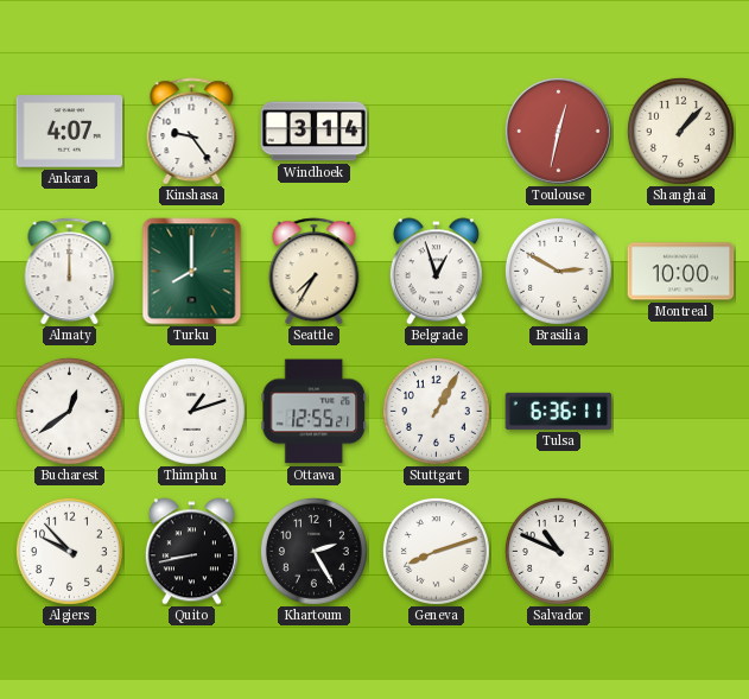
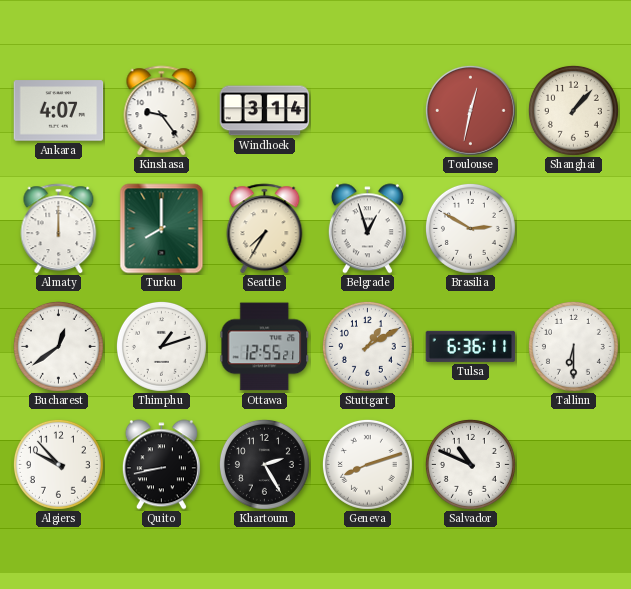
Montreal: 10:00 -> none
Stuttgart: 1:05 -> 1:10
Tallinn: none -> 6:30
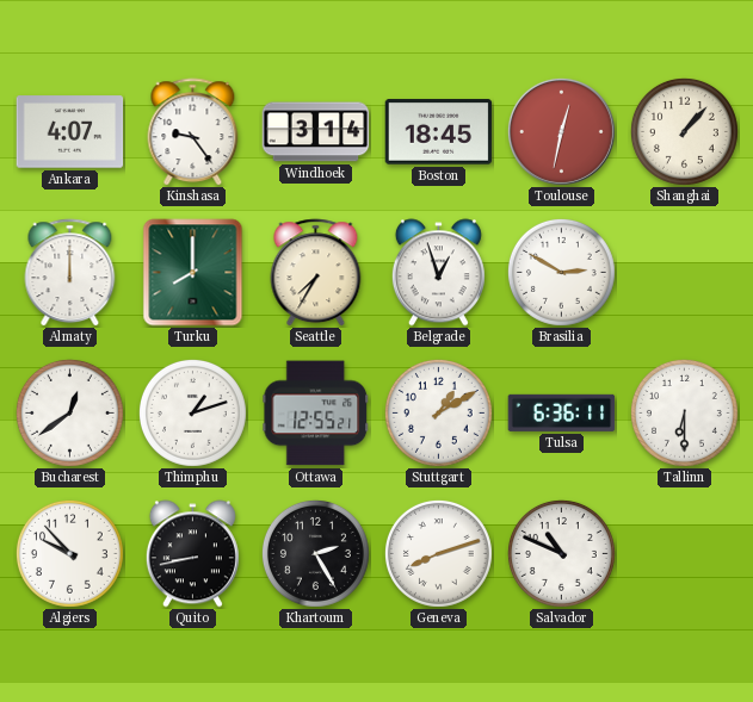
Boston: none -> 18:45
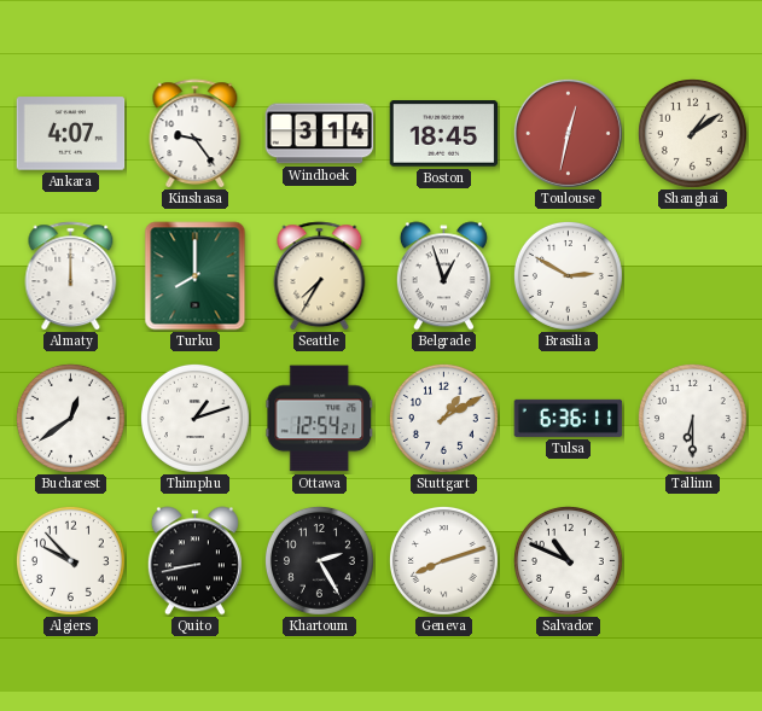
Shanghai: 1:07 -> 1:09
Ottawa: 12:55 -> 12:54
